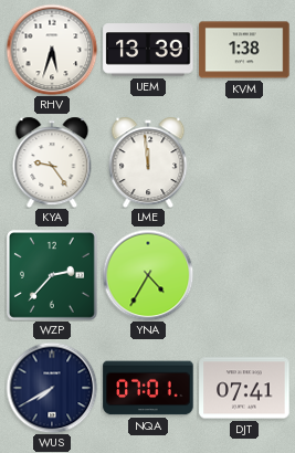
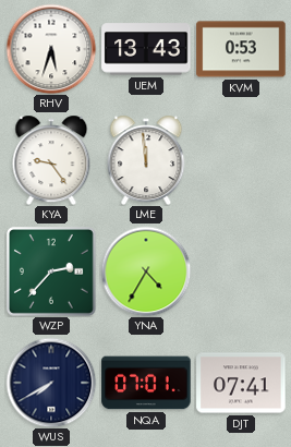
UEM: 13:39 -> 13:43
KVM: 1:38 -> 0:53
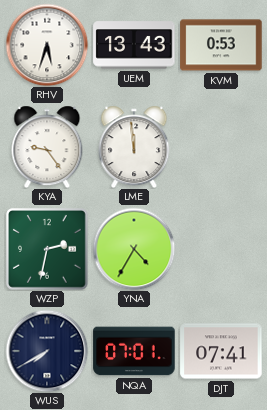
WZP: 2:37 -> 2:32
